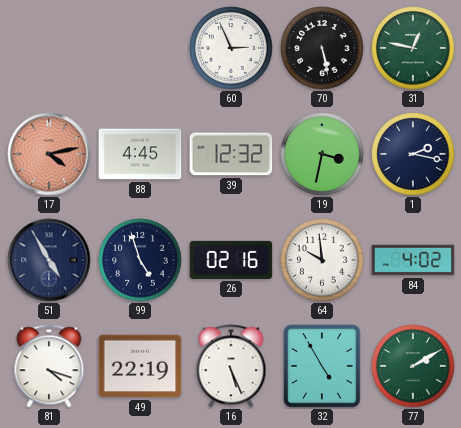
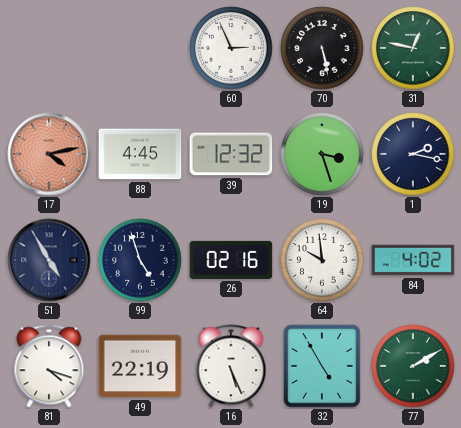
19: 3:32 -> 3:27
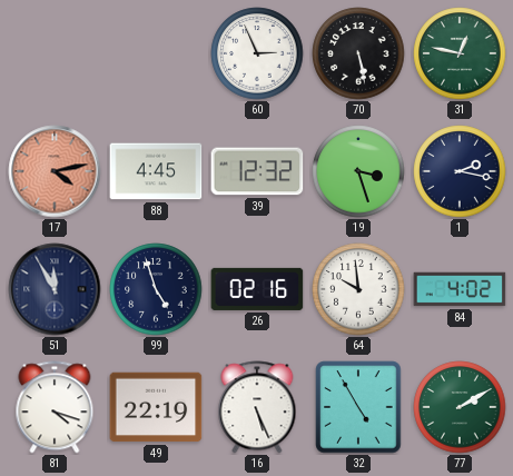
51: 4:55 -> 11:55
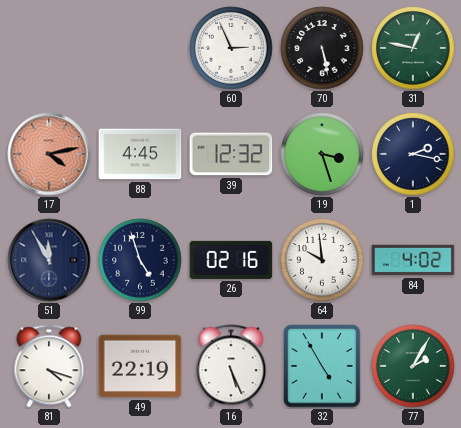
77: 2:10 -> 2:05
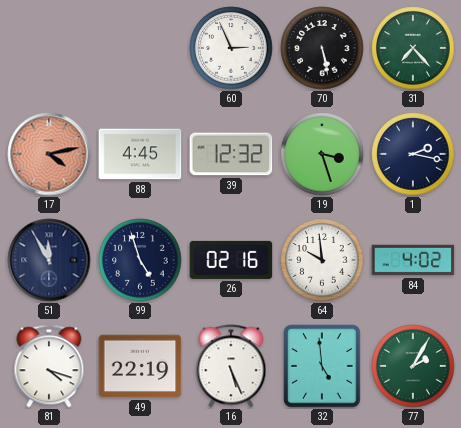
31: 12:47 -> 7:23
32: 4:55 -> 4:59
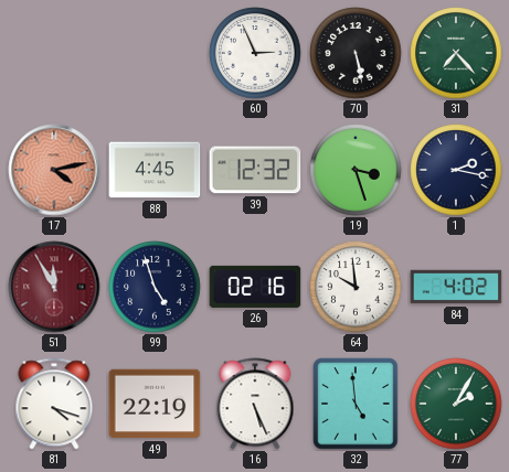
51 dial: navy -> burgundy
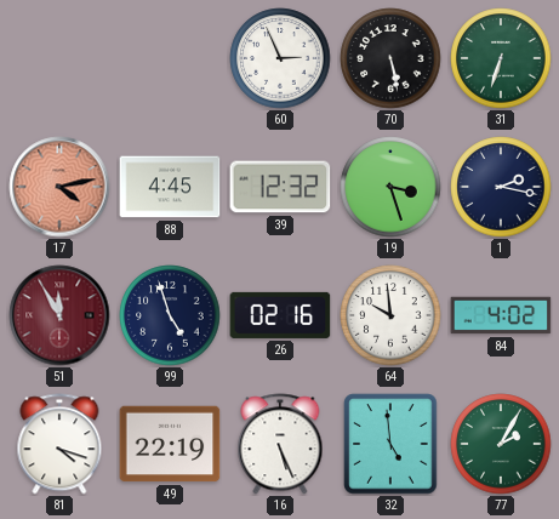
31: 7:23 -> 6:33
